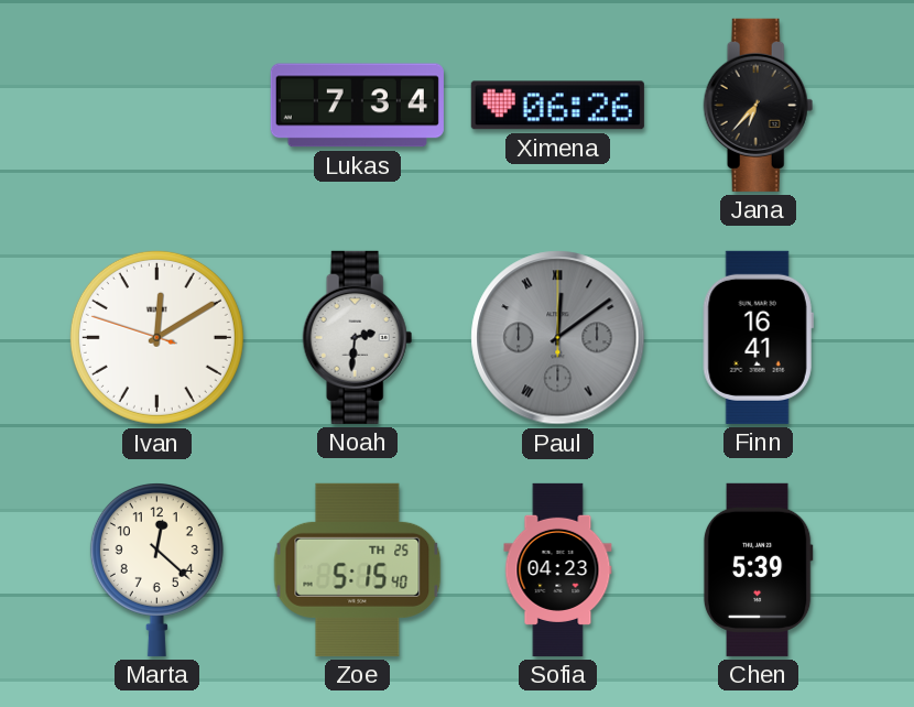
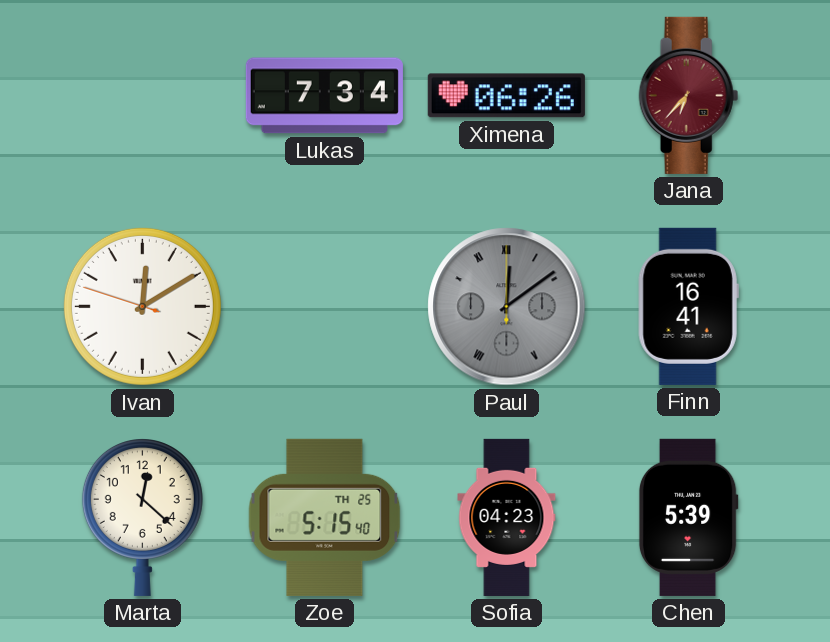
Jana dial: black -> burgundy
Noah: 2:31 -> none
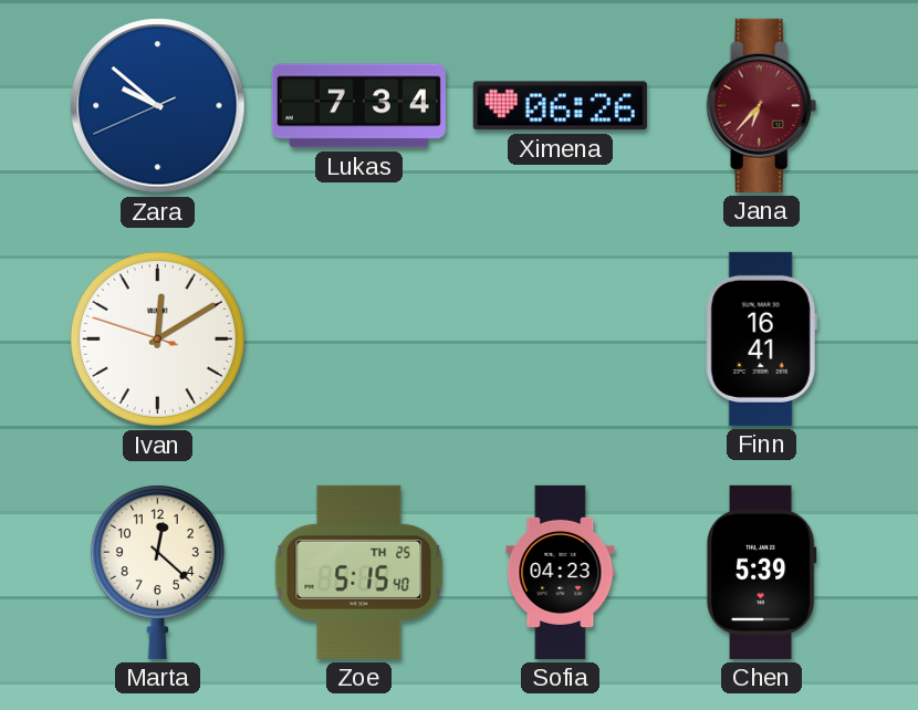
Zara: none -> 9:51
Paul: 12:09 -> none
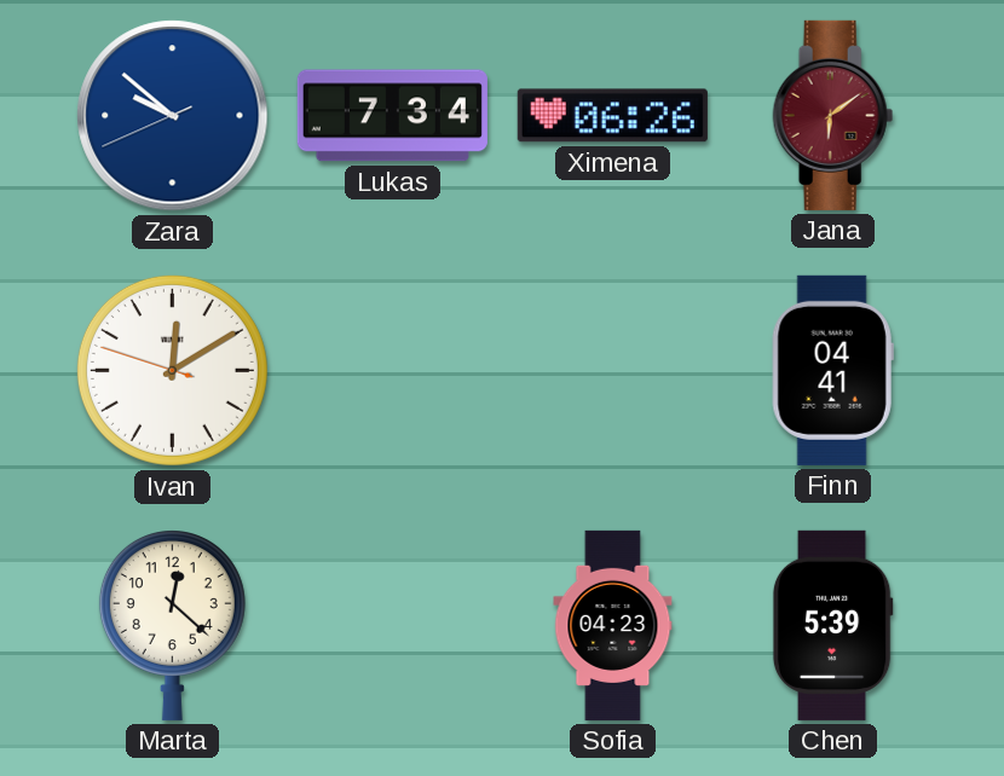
Jana: 6:37 -> 6:09
Finn: 16:41 -> 04:41
Zoe: 5:15 -> none
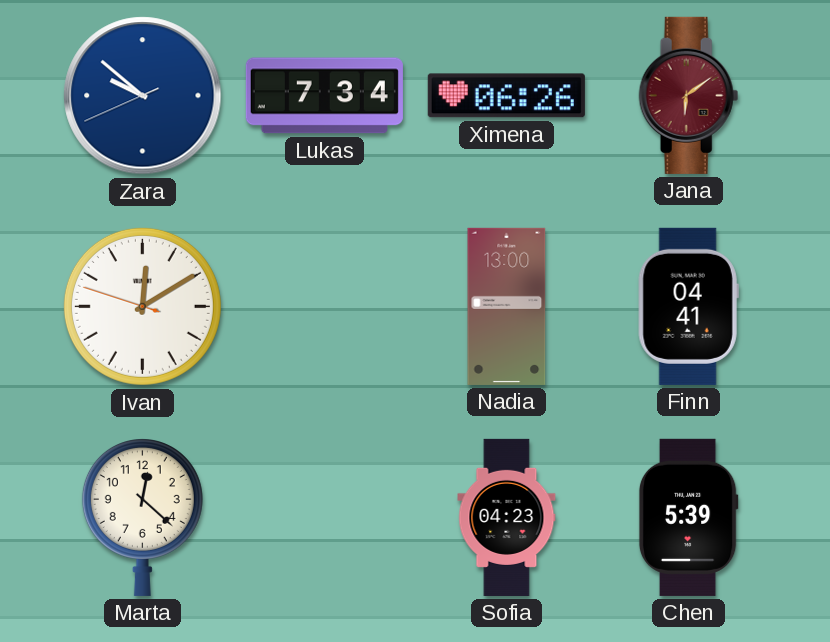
Nadia: none -> 13:00
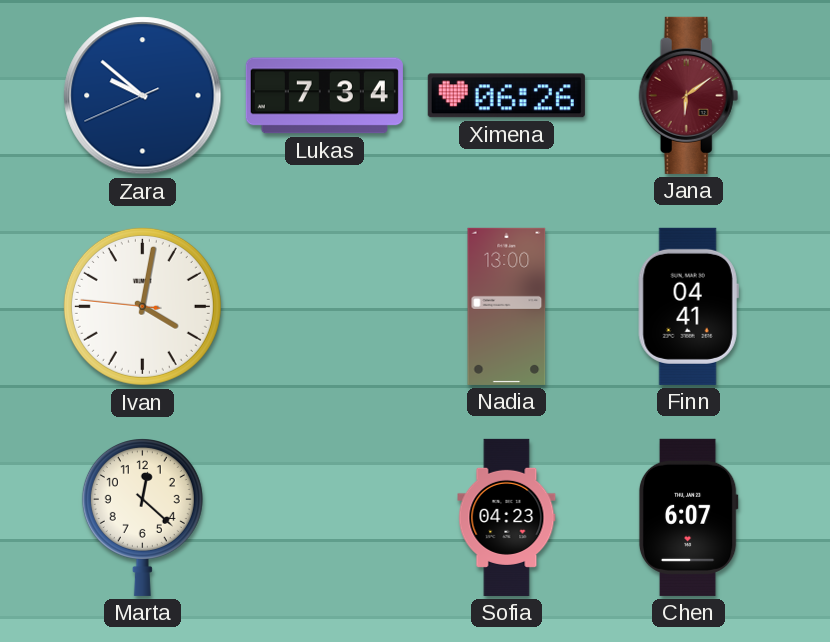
Ivan: 12:09 -> 4:01
Chen: 5:39 -> 6:07
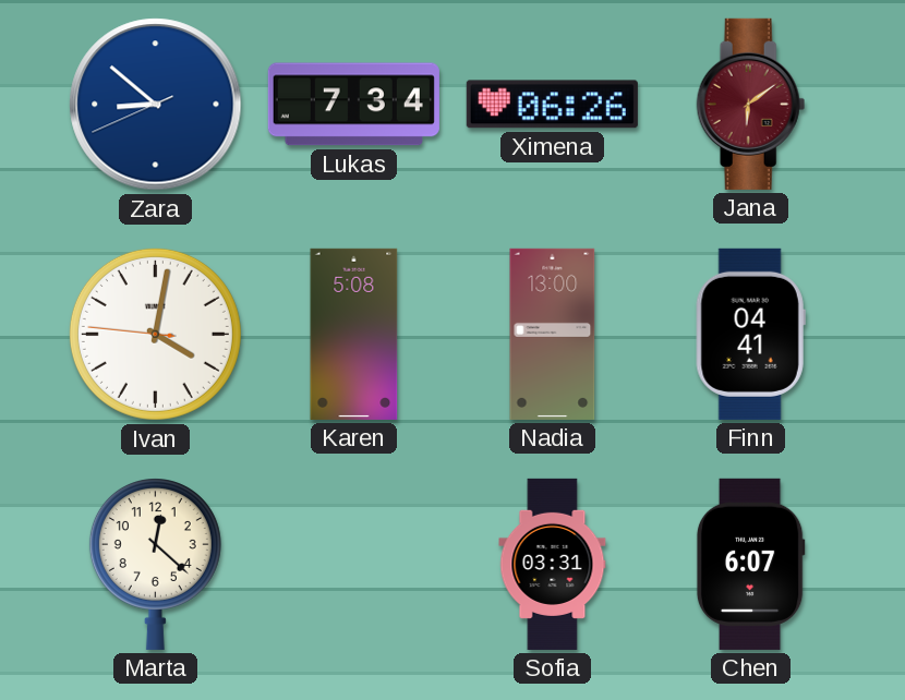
Zara: 9:51 -> 8:51
Karen: none -> 5:08
Sofia: 04:23 -> 03:31
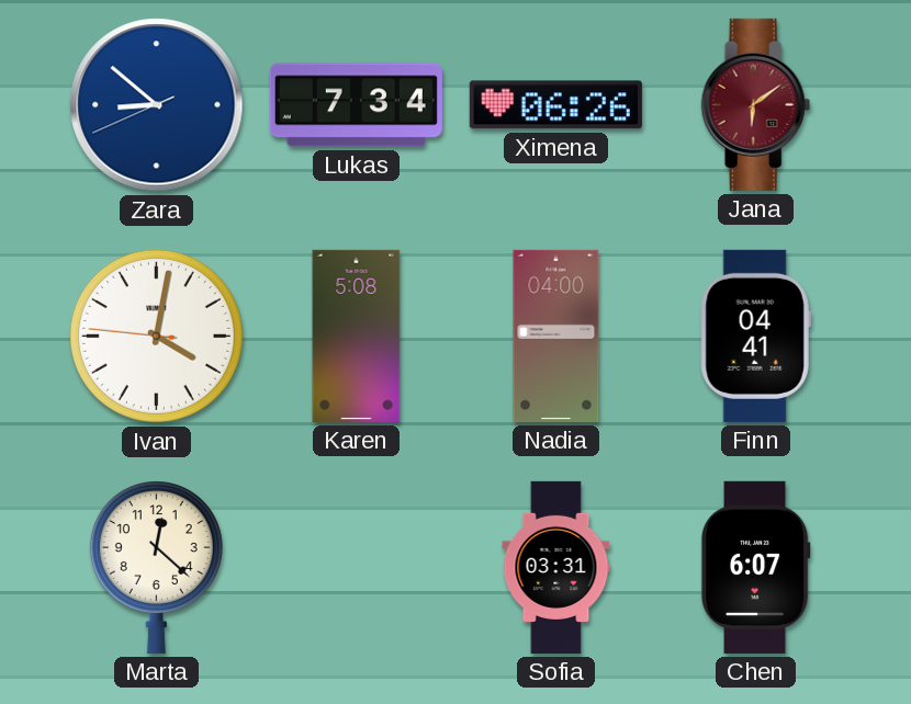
Nadia: 13:00 -> 04:00
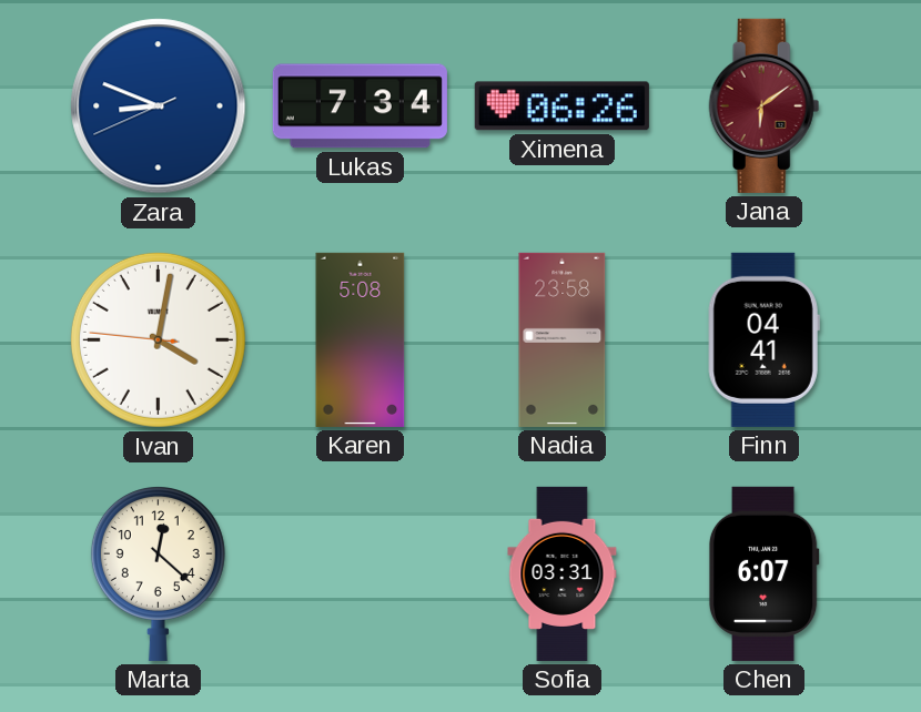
Zara: 8:51 -> 8:48
Nadia: 04:00 -> 23:58
